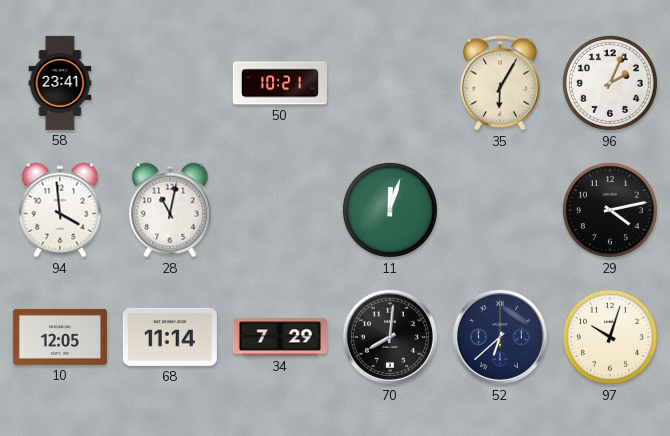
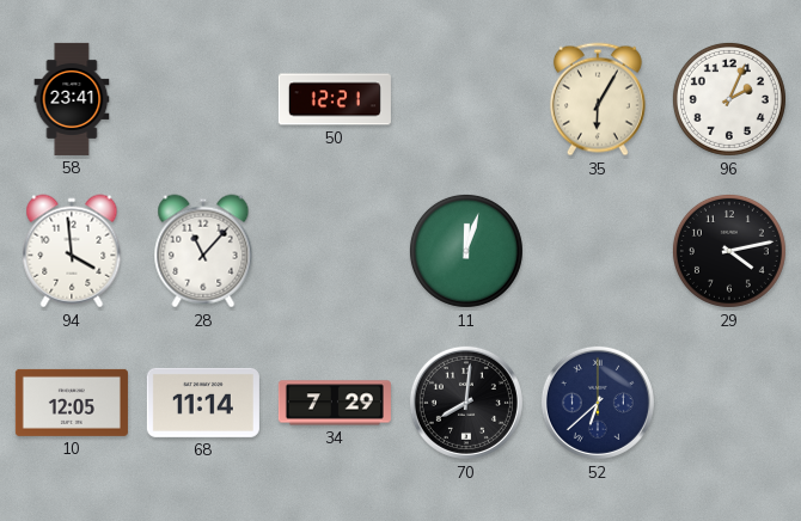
50: 10:21 -> 12:21
28: 11:02 -> 11:07
97: 10:03 -> none
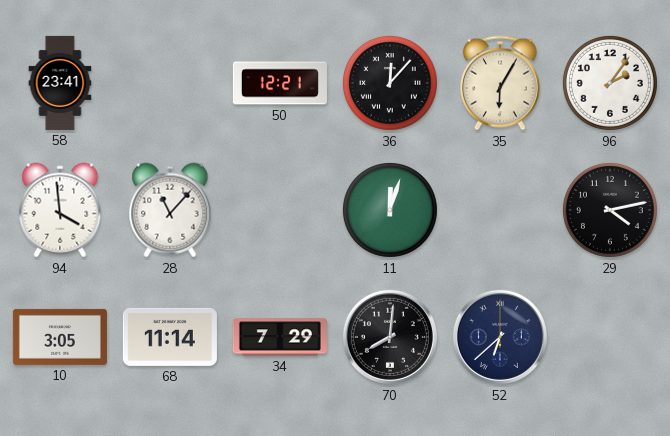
36: none -> 12:07
96: 2:04 -> 2:06
10: 12:05 -> 3:05
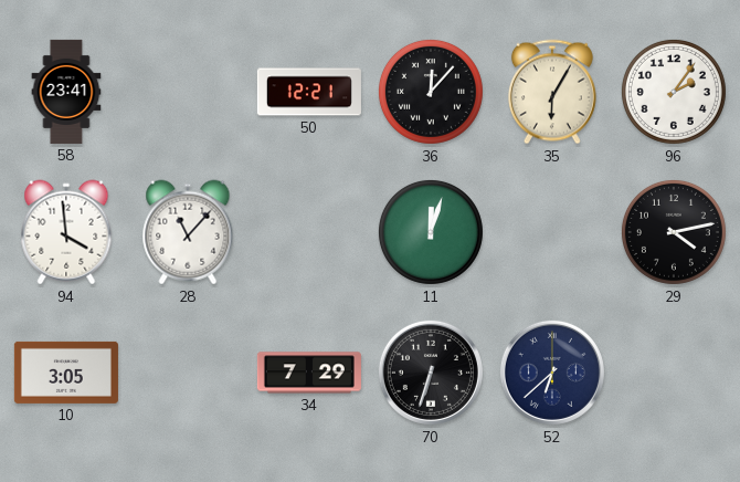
68: 11:14 -> none
70: 8:01 -> 6:33
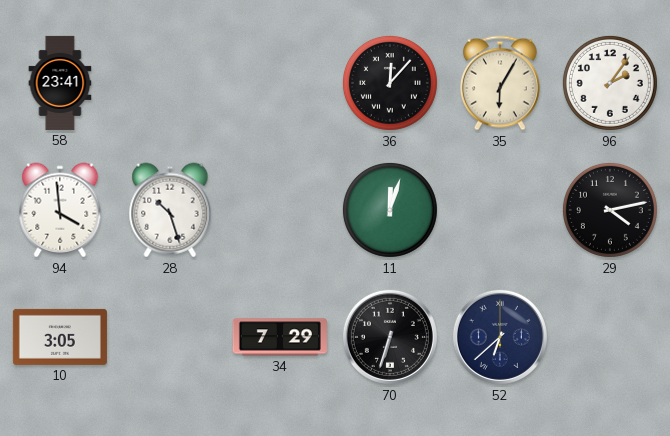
50: 12:21 -> none
28: 11:07 -> 10:27
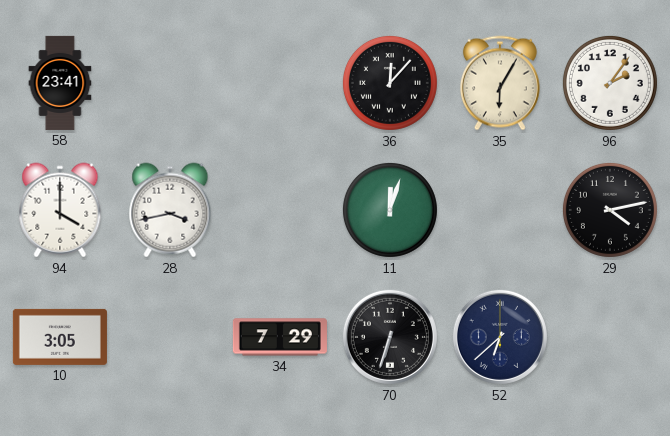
94: 3:59 -> 4:00
28: 10:27 -> 3:43
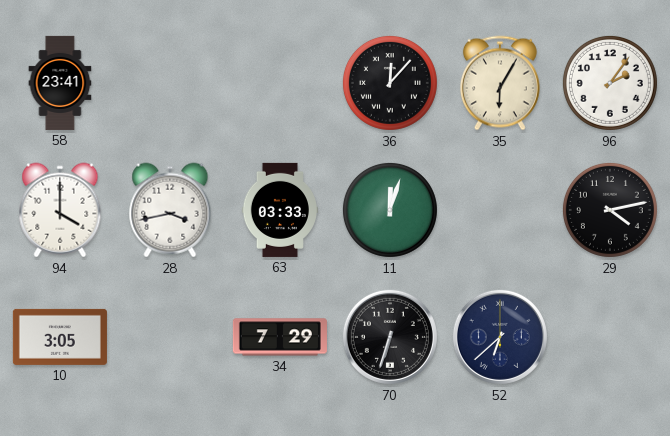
63: none -> 03:33
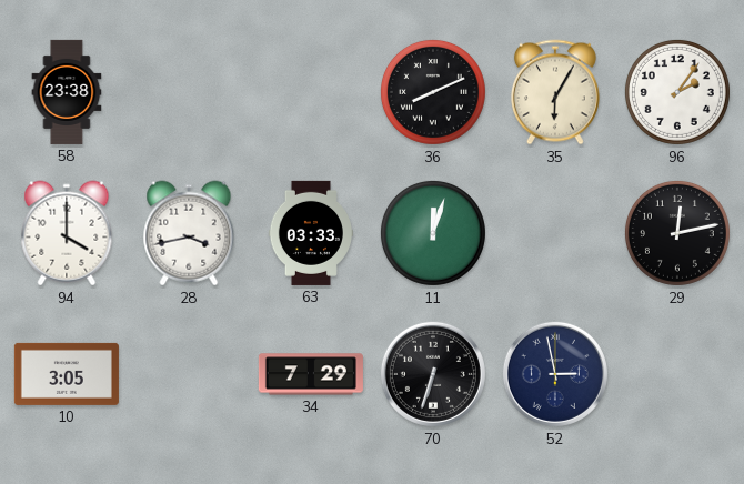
58: 23:41 -> 23:38
36: 12:07 -> 8:11
29: 4:13 -> 12:13
52: 6:38 -> 2:58
